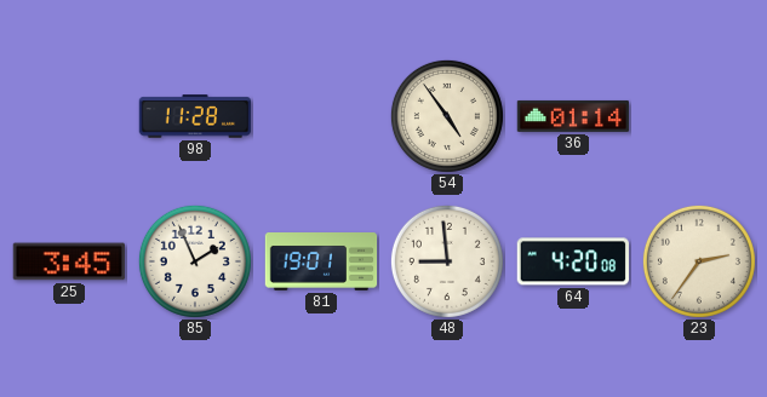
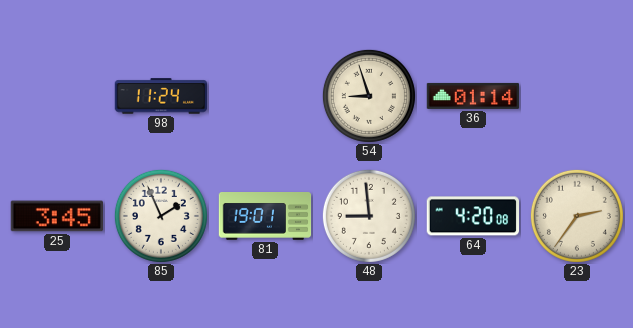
98: 11:28 -> 11:24
54: 4:54 -> 8:57
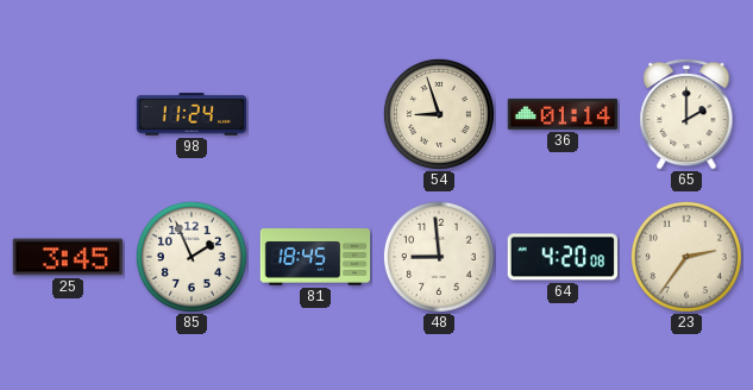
65: none -> 2:00
81: 19:01 -> 18:45
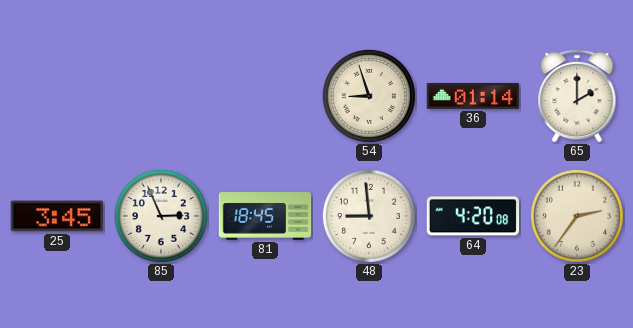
98: 11:24 -> none
85: 1:56 -> 2:56
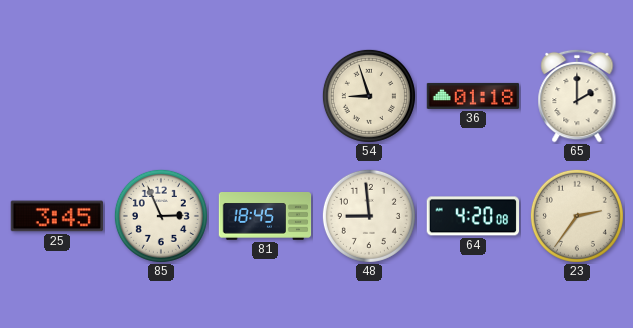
36: 01:14 -> 01:18
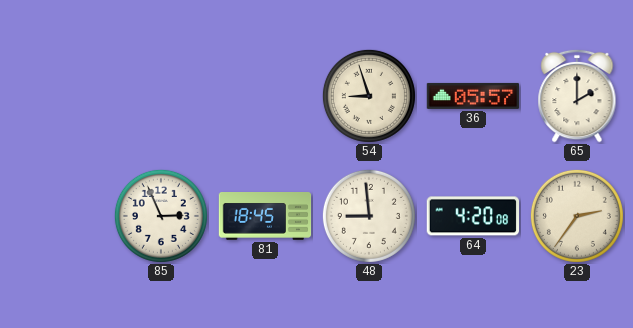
36: 01:18 -> 05:57
25: 3:45 -> none
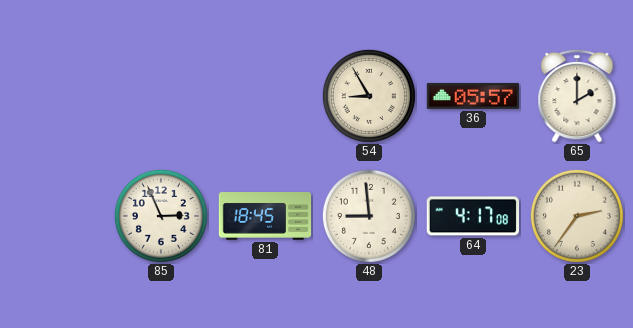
54: 8:57 -> 8:55
64: 4:20 -> 4:17
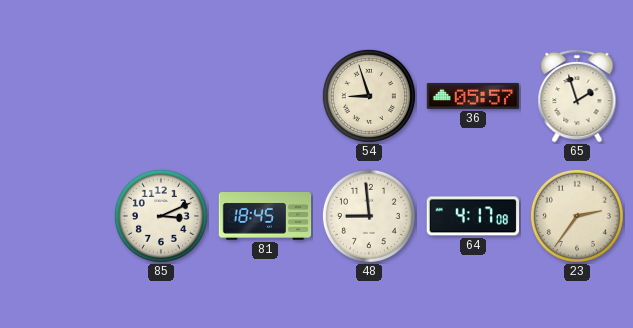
54: 8:55 -> 8:57
65: 2:00 -> 1:57
85: 2:56 -> 3:11
